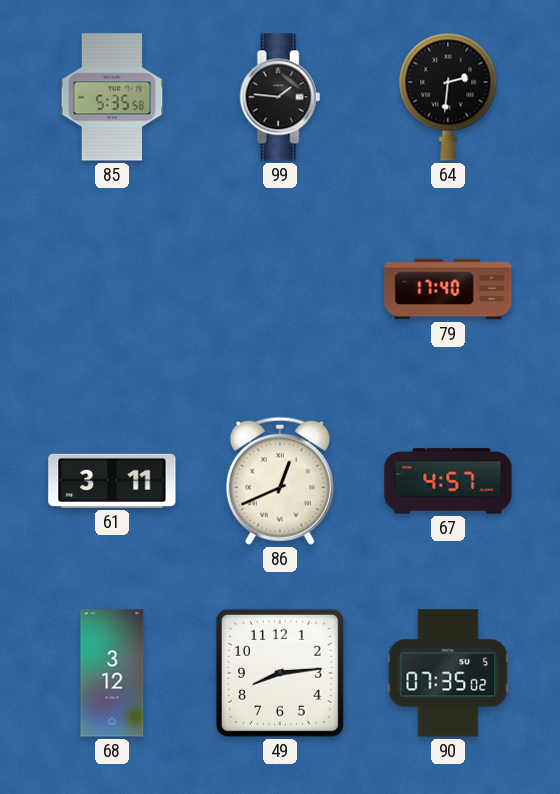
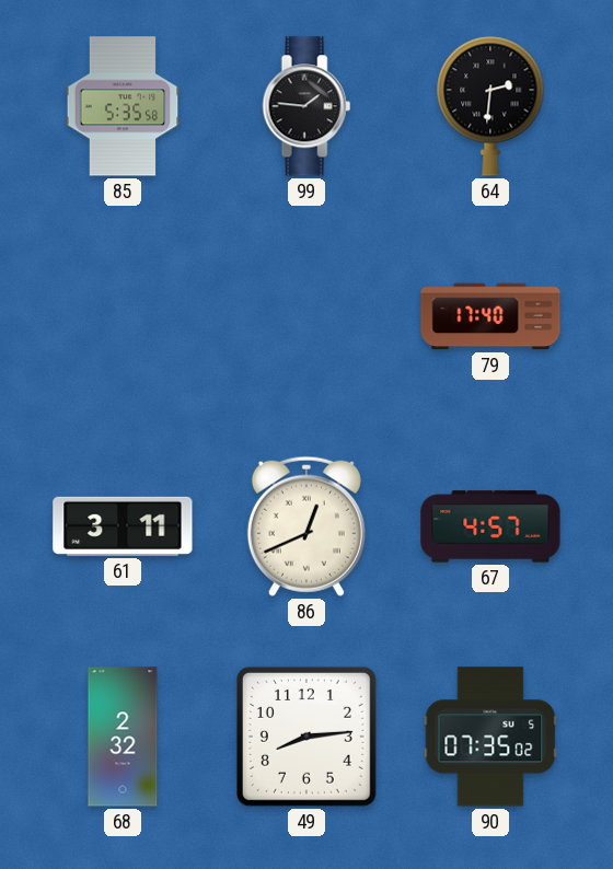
68: 3:12 -> 2:32
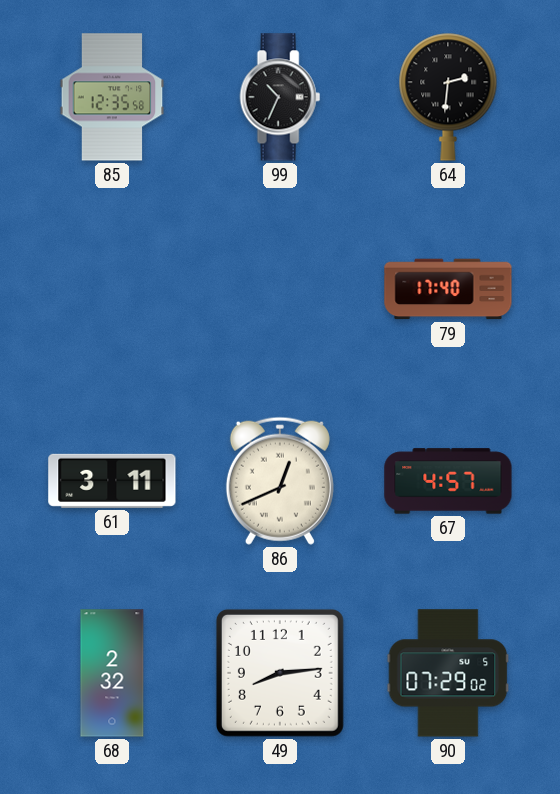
85: 5:35 -> 12:35
99: 1:46 -> 10:34
90: 07:35 -> 07:29
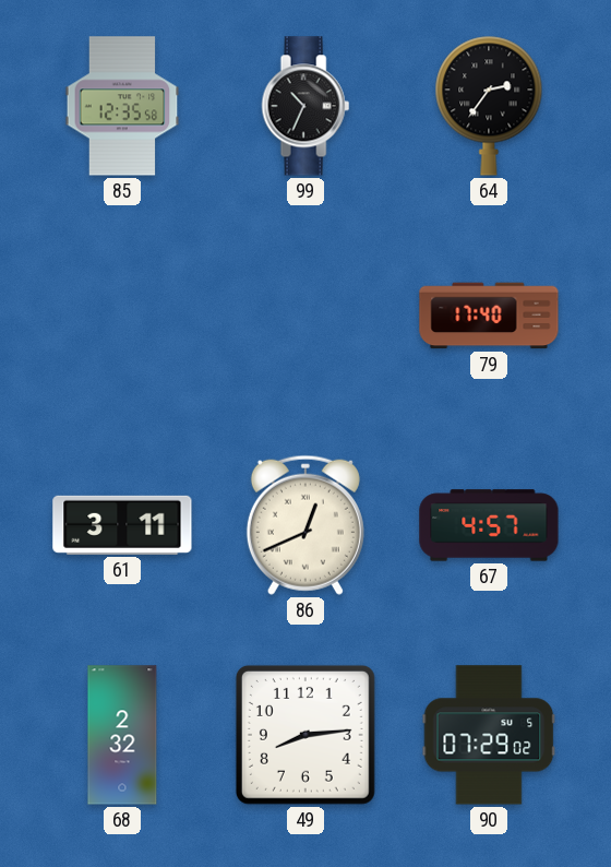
64: 2:31 -> 2:36
